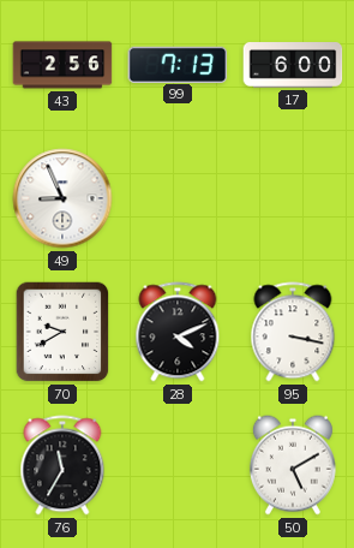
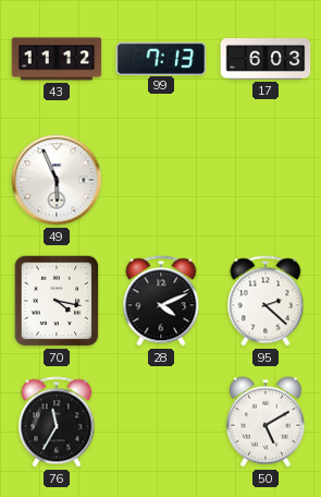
43: 2:56 -> 11:12
17: 6:00 -> 6:03
49: 8:56 -> 5:56
70: 9:40 -> 4:17
95: 3:17 -> 2:22
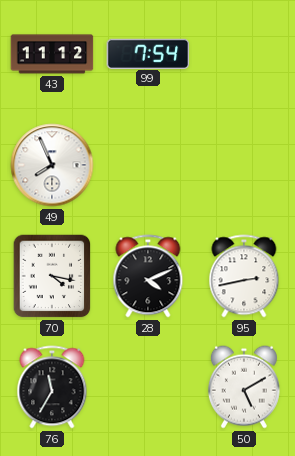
99: 7:13 -> 7:54
17: 6:03 -> none
49: 5:56 -> 7:56
95: 2:22 -> 2:43
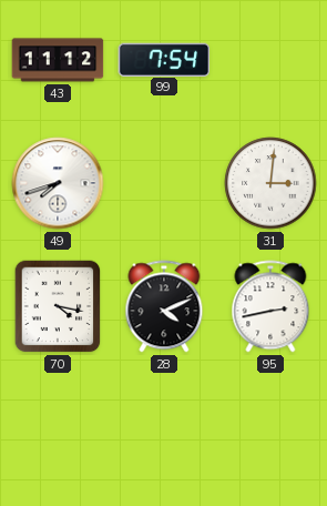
49: 7:56 -> 7:42
31: none -> 3:01
76: 11:35 -> none
50: 5:10 -> none
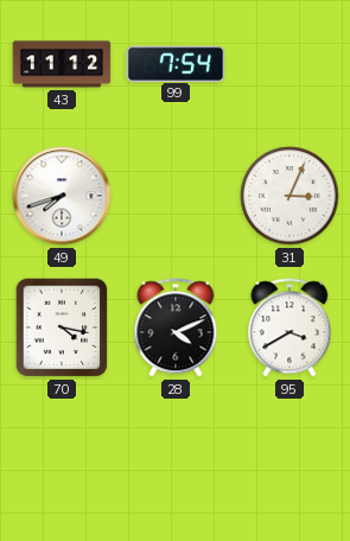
31: 3:01 -> 3:04
95: 2:43 -> 3:40
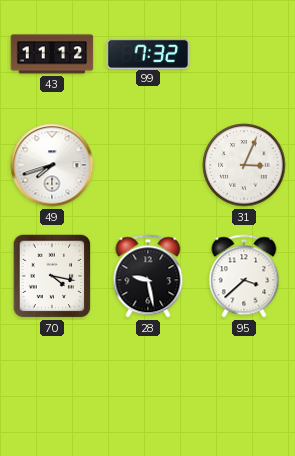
99: 7:54 -> 7:32
28: 4:11 -> 9:28
95: 3:40 -> 3:38
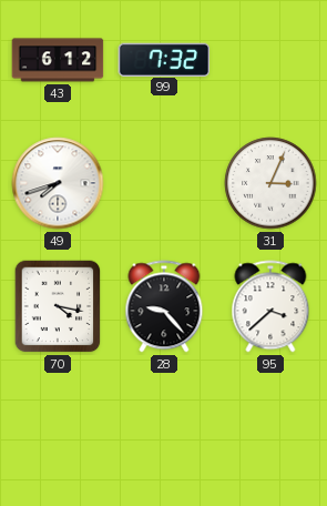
43: 11:12 -> 6:12
28: 9:28 -> 9:23
